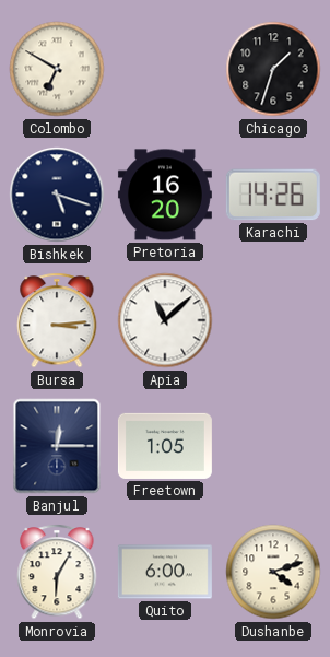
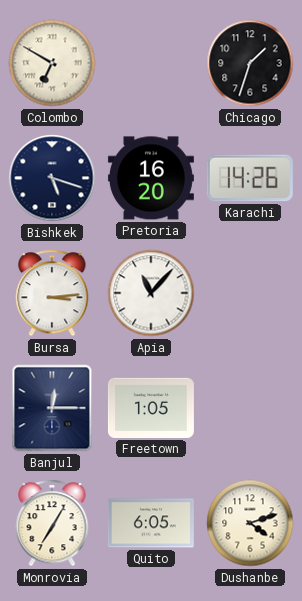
Apia: 11:08 -> 11:07
Monrovia: 6:05 -> 7:05
Quito: 6:00 -> 6:05
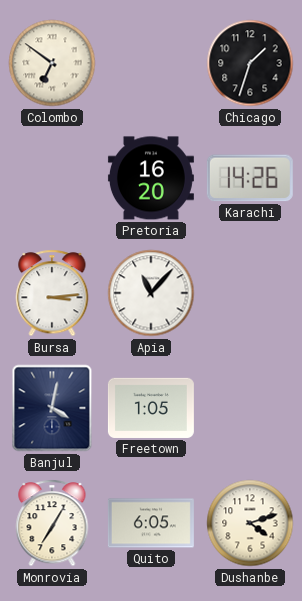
Colombo: 6:50 -> 6:51
Bishkek: 5:18 -> none
Banjul: 12:15 -> 4:02
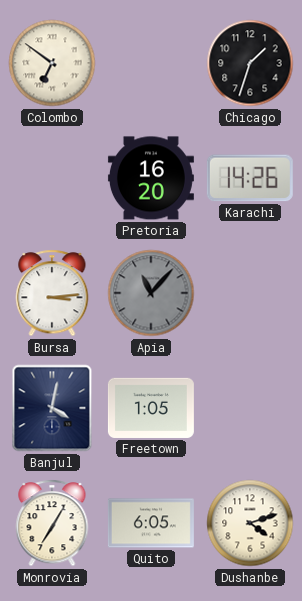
Apia dial: white -> grey
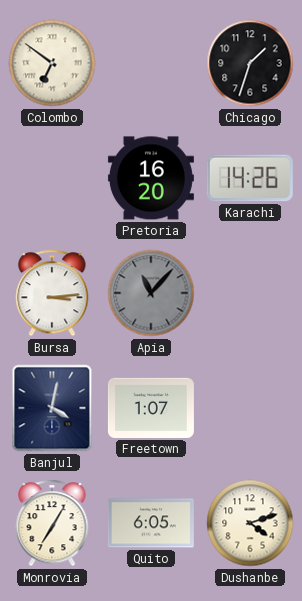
Freetown: 1:05 -> 1:07
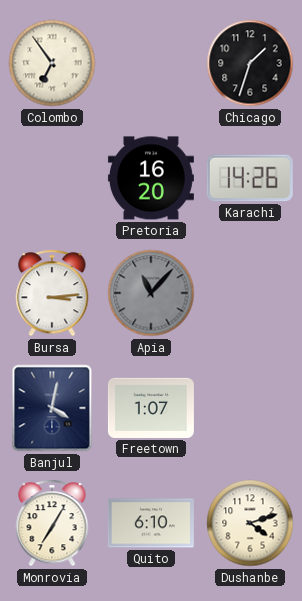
Colombo: 6:51 -> 6:54
Quito: 6:05 -> 6:10
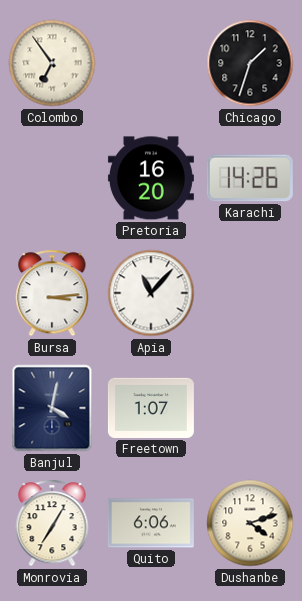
Apia dial: grey -> white
Quito: 6:10 -> 6:06
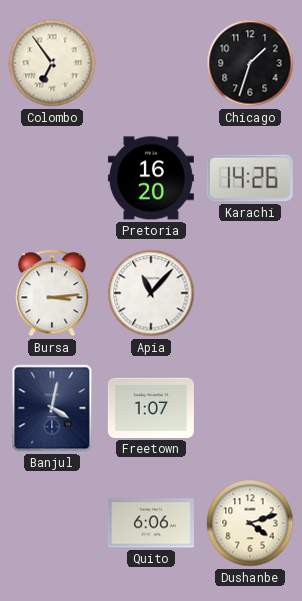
Monrovia: 7:05 -> none
